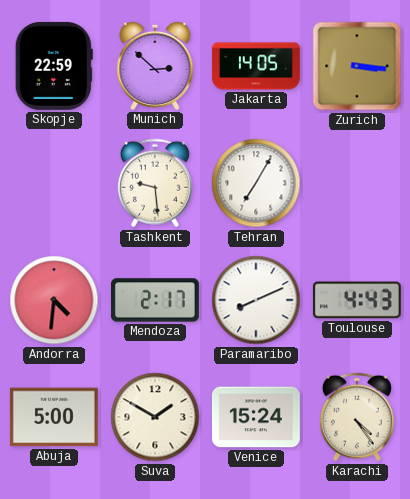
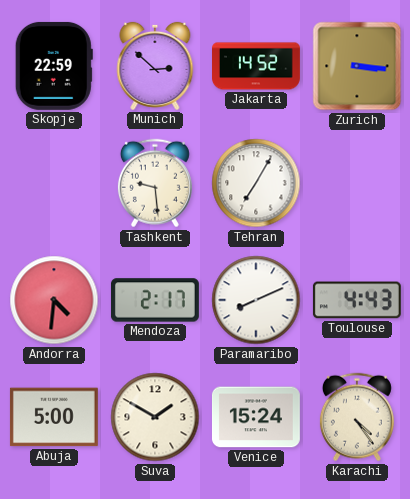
Jakarta: 14:05 -> 14:52
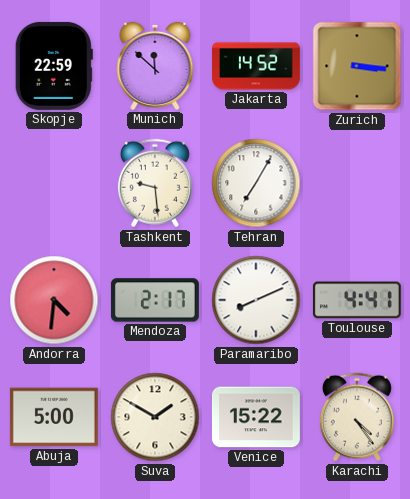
Munich: 2:52 -> 11:52
Toulouse: 4:43 -> 4:41
Venice: 15:24 -> 15:22
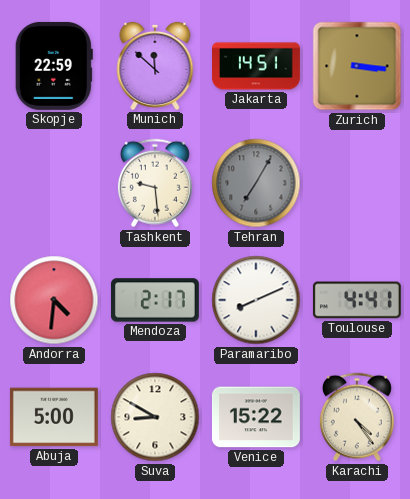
Jakarta: 14:52 -> 14:51
Tehran dial: white -> grey
Suva: 1:50 -> 8:50
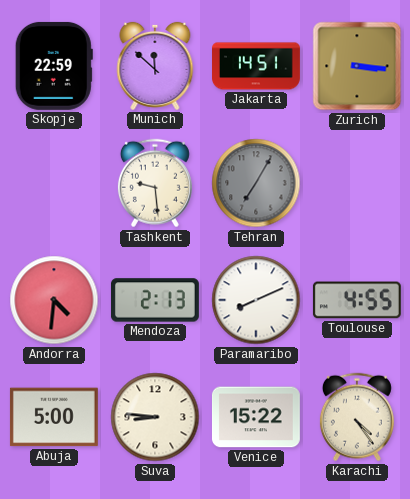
Mendoza: 2:17 -> 2:13
Toulouse: 4:41 -> 4:55
Suva: 8:50 -> 8:46
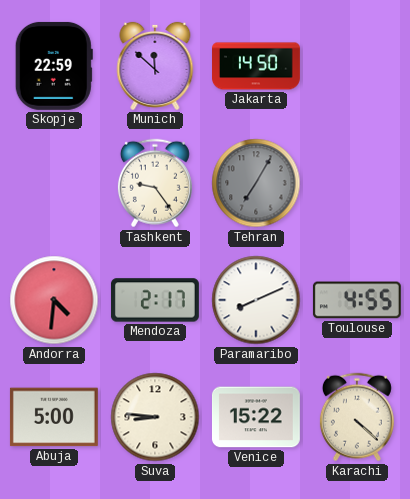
Jakarta: 14:51 -> 14:50
Zurich: 3:16 -> none
Tashkent: 9:29 -> 9:24
Mendoza: 2:13 -> 2:17
Karachi: 4:24 -> 4:22
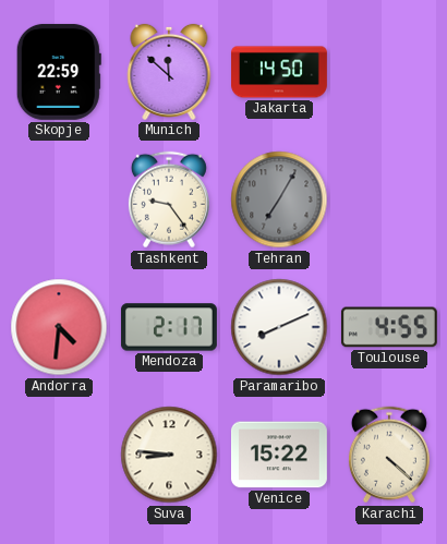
Abuja: 5:00 -> none
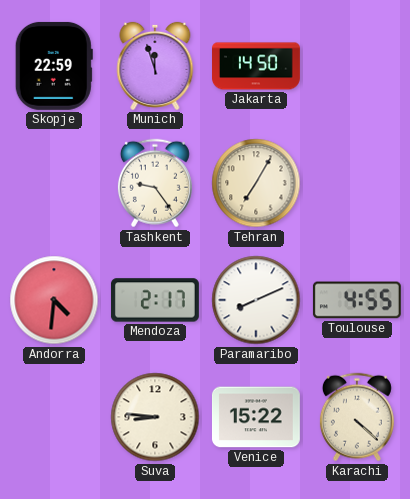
Munich: 11:52 -> 11:57
Tehran dial: grey -> cream
